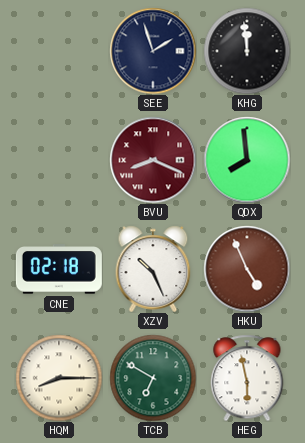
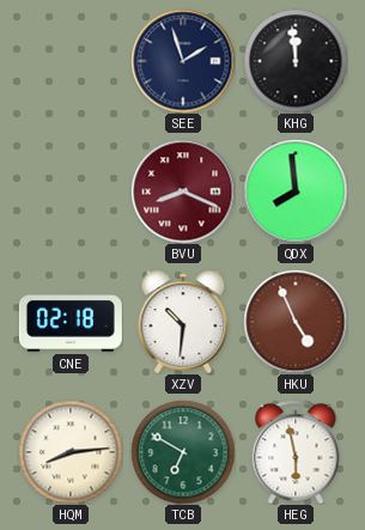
XZV: 10:26 -> 10:31
HQM: 8:15 -> 8:14
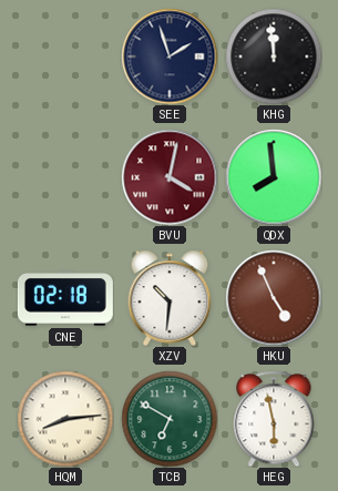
BVU: 8:19 -> 4:02
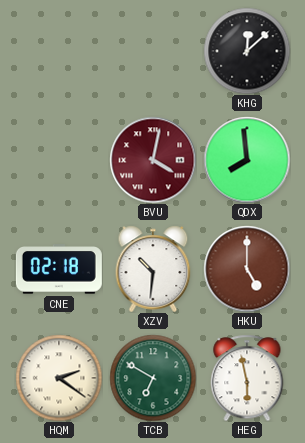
SEE: 1:57 -> none
KHG: 11:59 -> 12:08
HKU: 4:56 -> 5:00
HQM: 8:14 -> 2:21
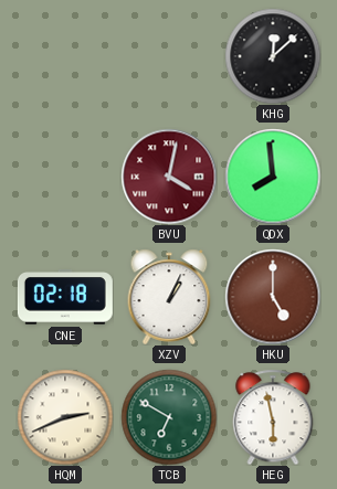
XZV: 10:31 -> 1:04
HQM: 2:21 -> 2:41
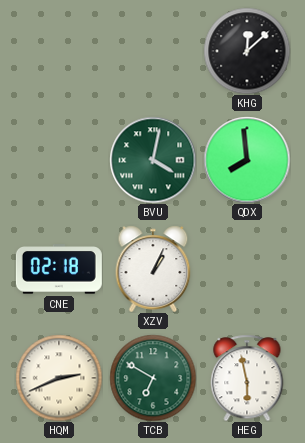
BVU dial: burgundy -> green
HKU: 5:00 -> none
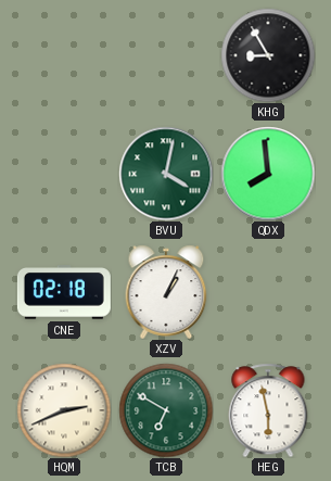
KHG: 12:08 -> 8:55
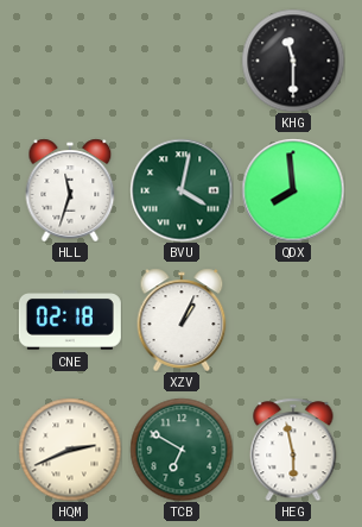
KHG: 8:55 -> 11:30
HLL: none -> 11:33
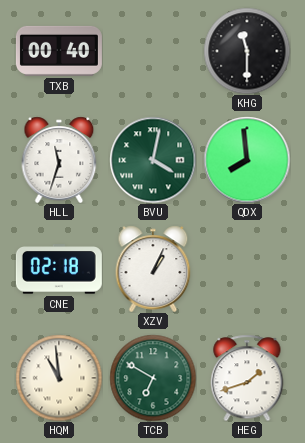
TXB: none -> 00:40
HQM: 2:41 -> 10:59
HEG: 5:58 -> 1:42
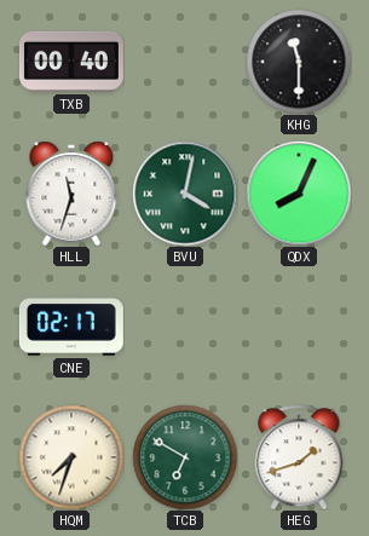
QDX: 7:59 -> 8:04
CNE: 02:18 -> 02:17
XZV: 1:04 -> none
HQM: 10:59 -> 7:33
